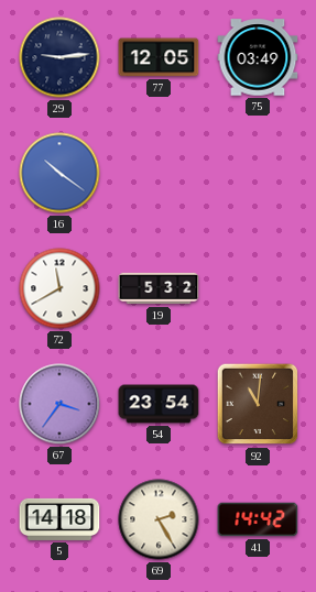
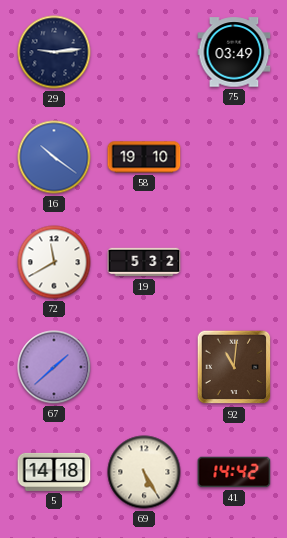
77: 12:05 -> none
58: none -> 19:10
67: 3:36 -> 1:38
54: 23:54 -> none
69: 2:25 -> 5:25
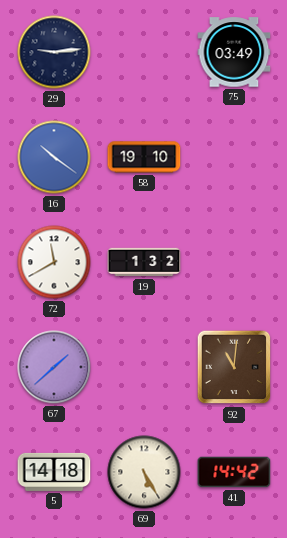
19: 5:32 -> 1:32
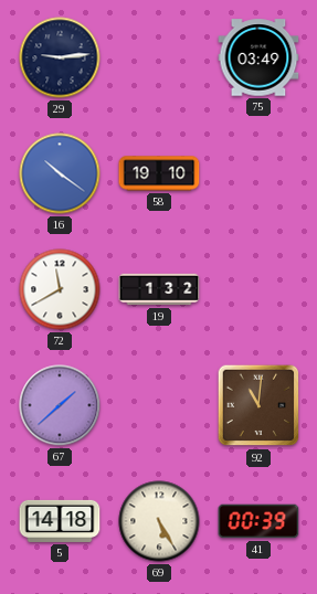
41: 14:42 -> 00:39
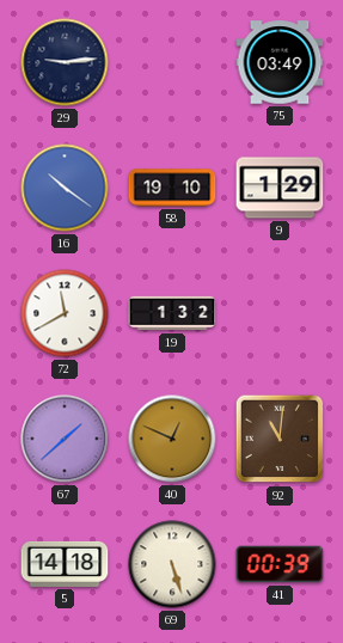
9: none -> 1:29
40: none -> 12:49
69: 5:25 -> 5:27
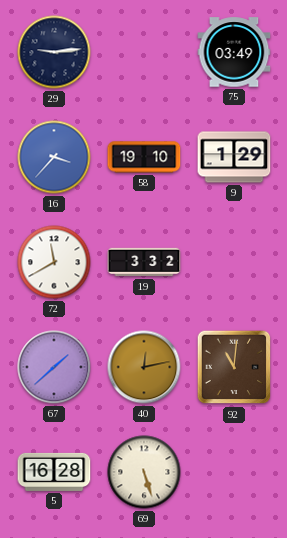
16: 10:21 -> 3:37
19: 1:32 -> 3:32
40: 12:49 -> 12:13
5: 14:18 -> 16:28
41: 00:39 -> none
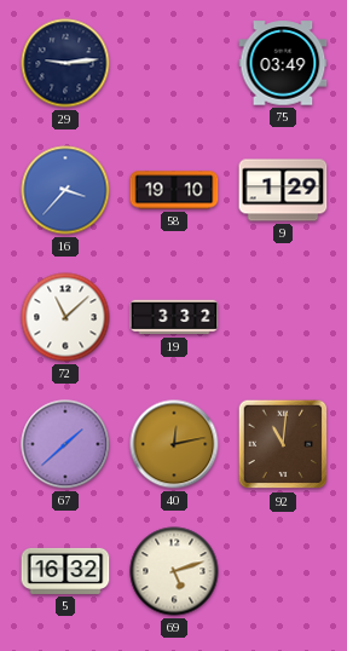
72: 11:40 -> 11:08
5: 16:28 -> 16:32
69: 5:27 -> 5:12
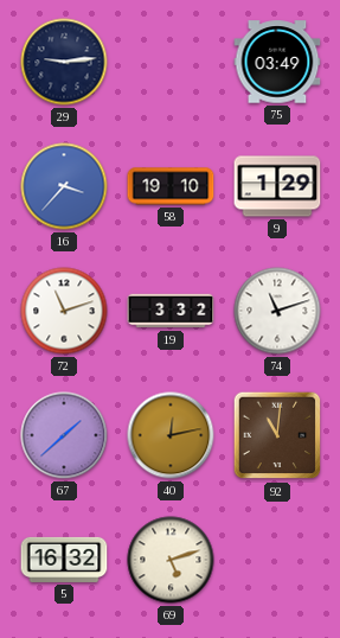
72: 11:08 -> 11:12
74: none -> 11:12
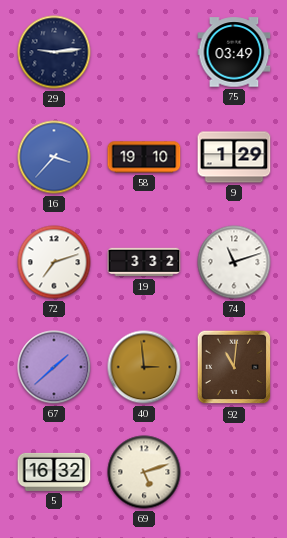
72: 11:12 -> 7:12
40: 12:13 -> 2:59
